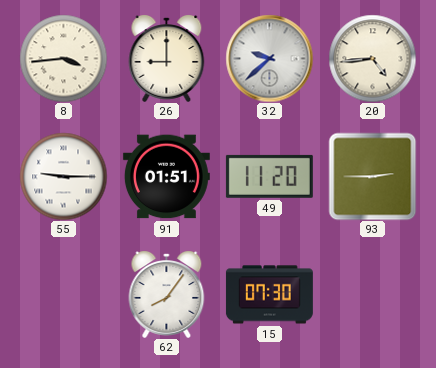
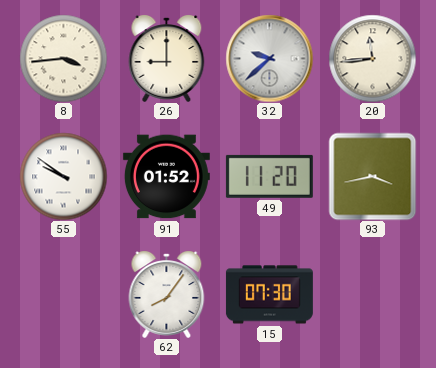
20: 4:44 -> 11:44
55: 9:15 -> 9:51
91: 01:51 -> 01:52
93: 2:45 -> 3:43
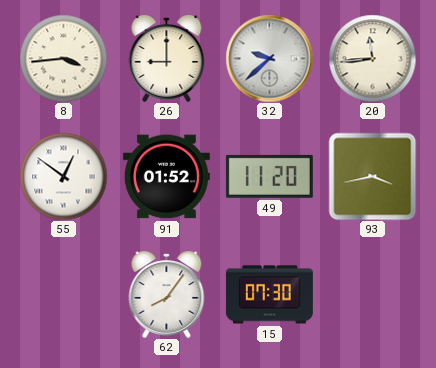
55: 9:51 -> 12:51
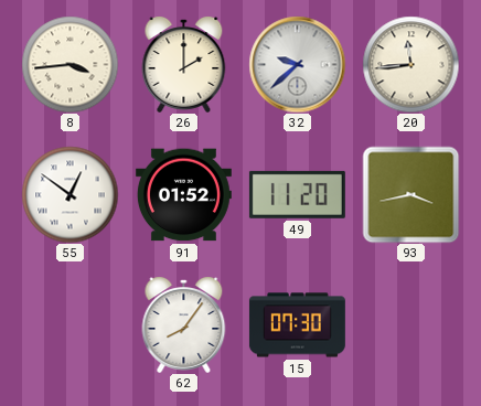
26: 9:00 -> 2:00
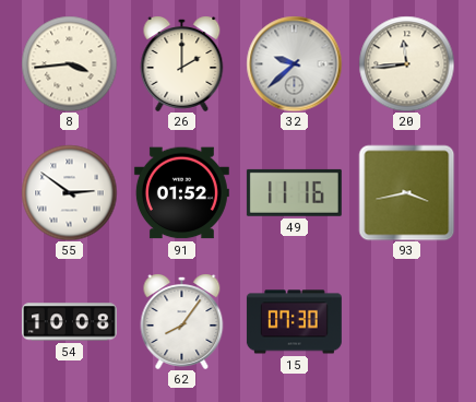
55: 12:51 -> 2:51
49: 11:20 -> 11:16
54: none -> 10:08
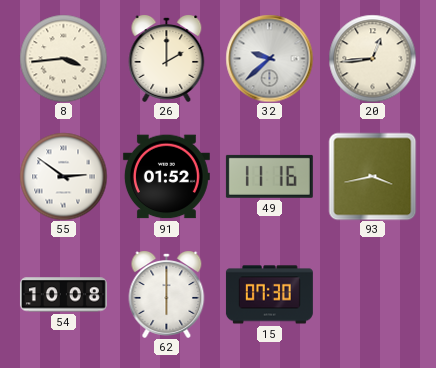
20: 11:44 -> 12:44
62: 8:06 -> 6:00
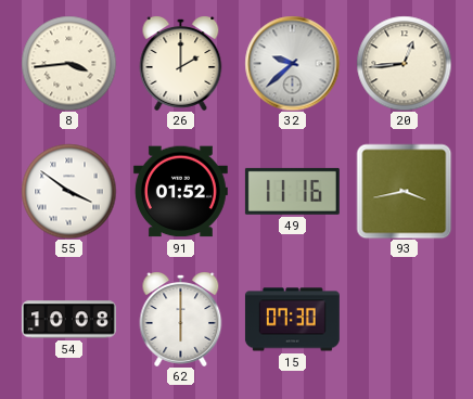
55: 2:51 -> 3:51
